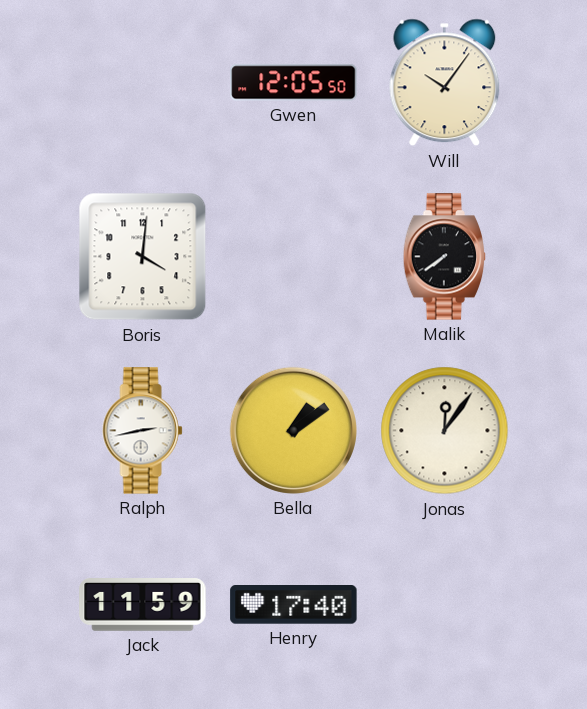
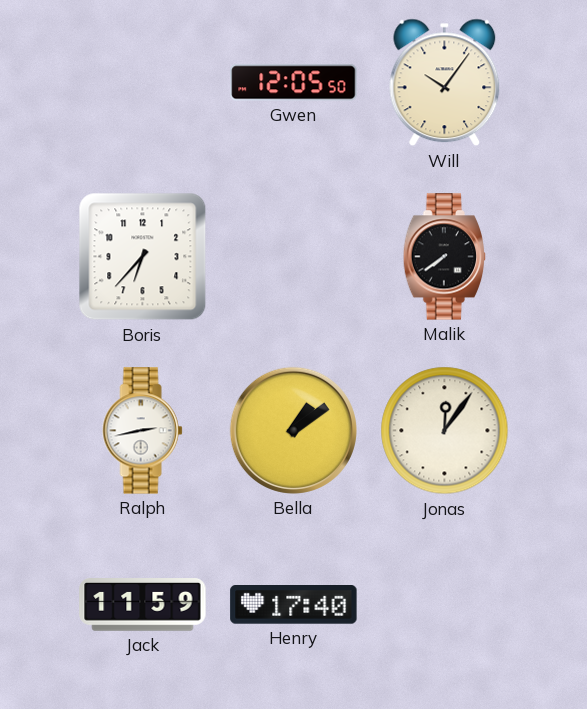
Boris: 4:01 -> 6:37
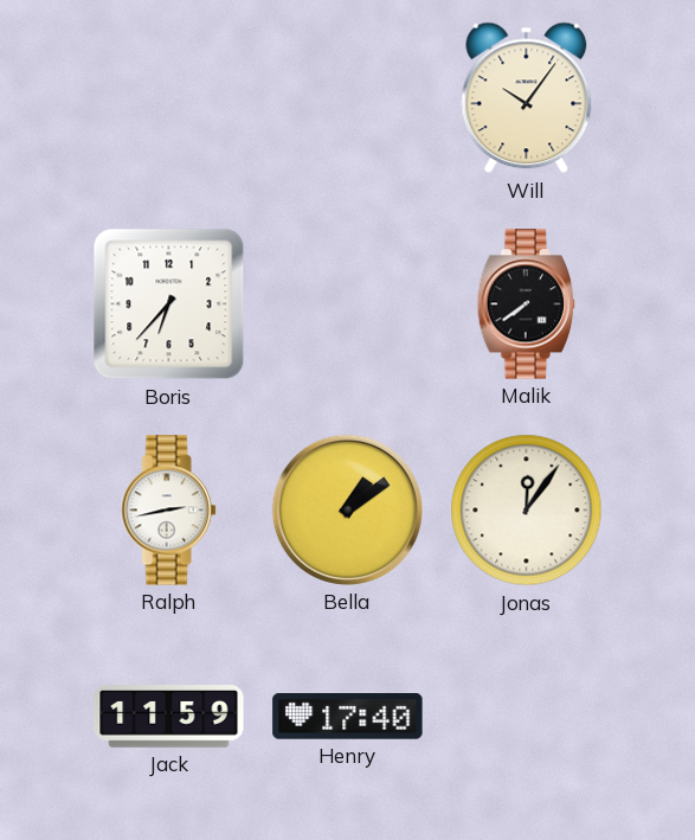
Gwen: 12:05 -> none
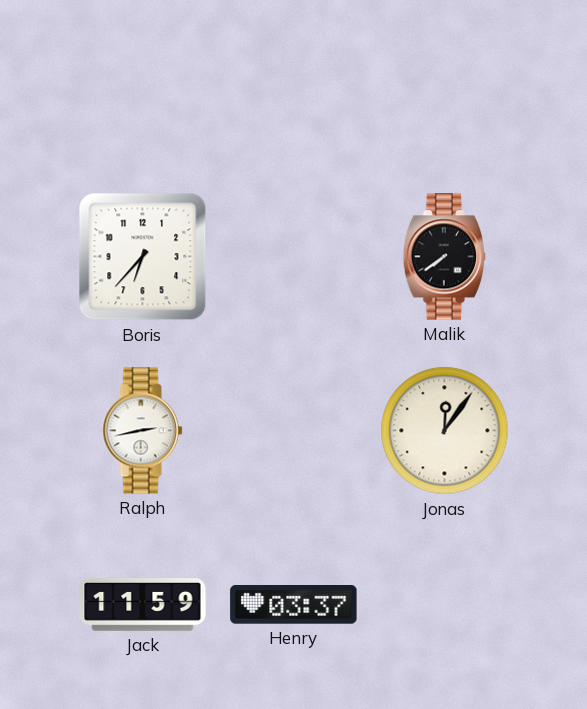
Will: 10:06 -> none
Bella: 1:09 -> none
Henry: 17:40 -> 03:37
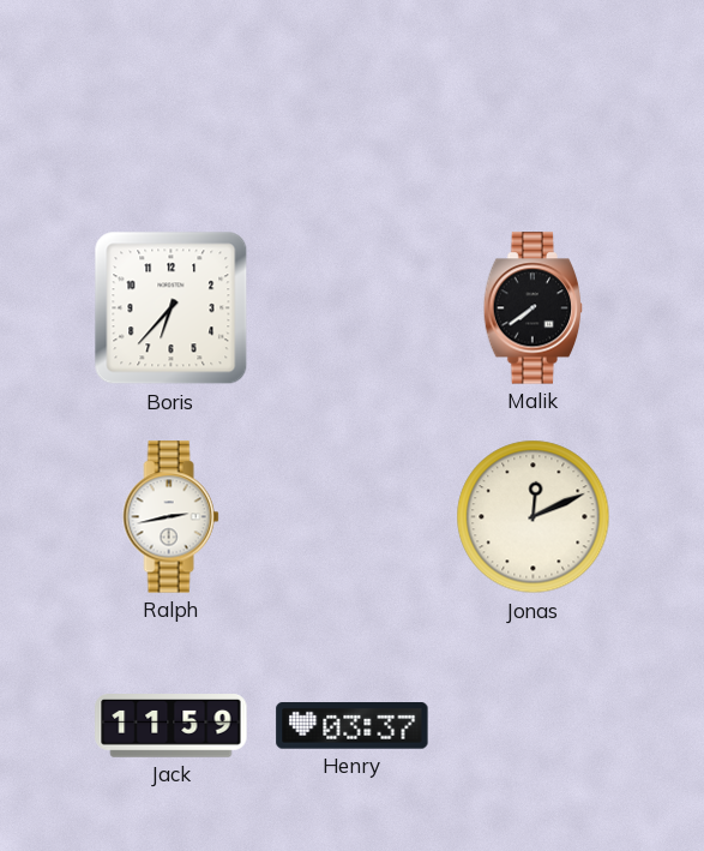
Jonas: 12:06 -> 12:11
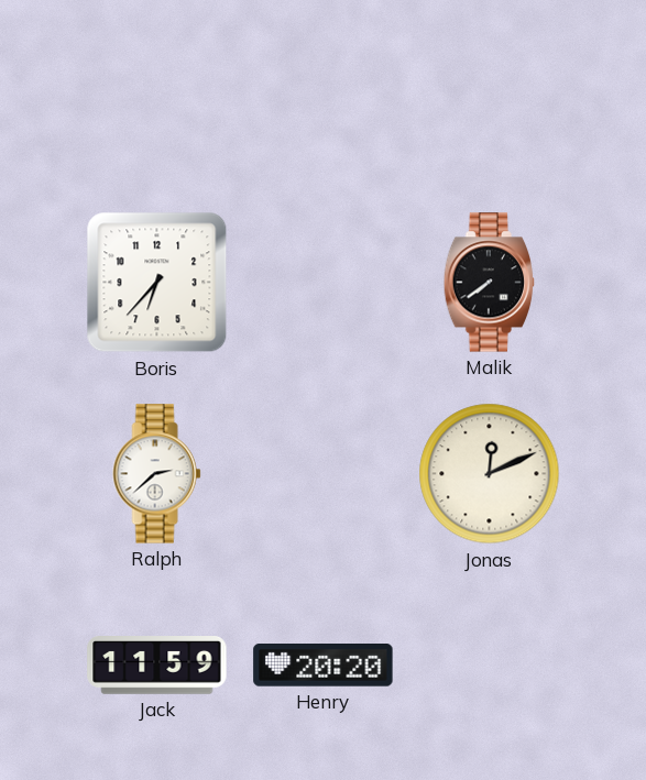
Ralph: 2:43 -> 2:38
Henry: 03:37 -> 20:20
